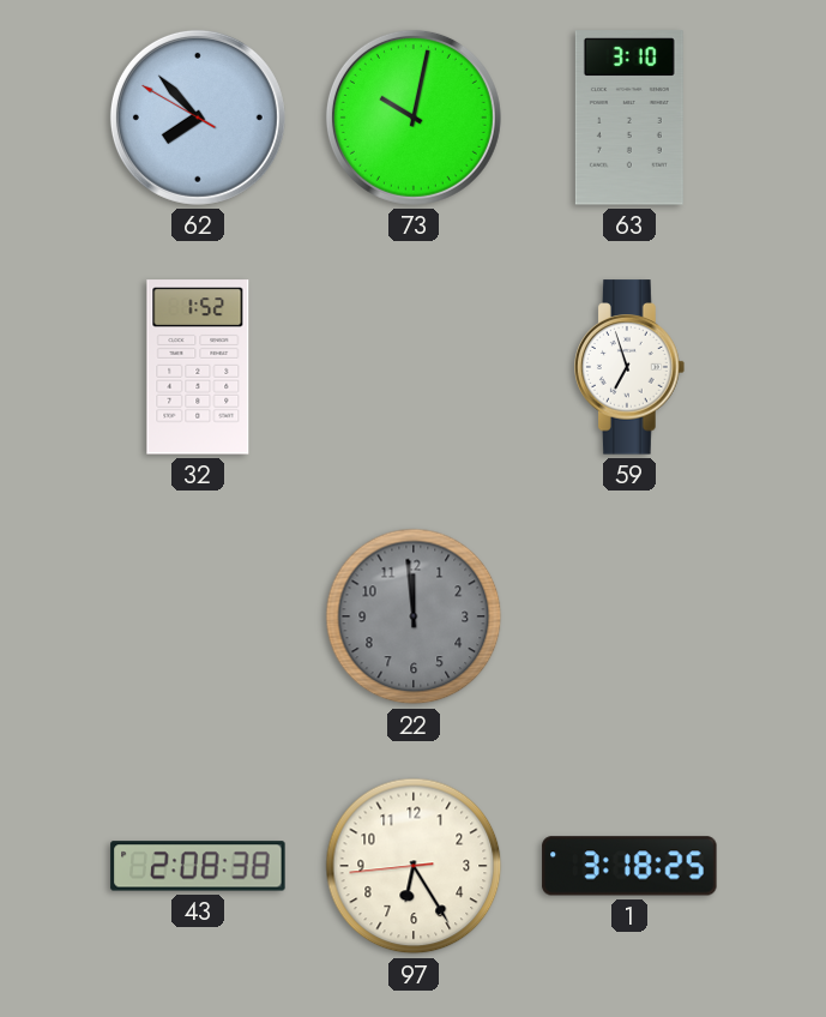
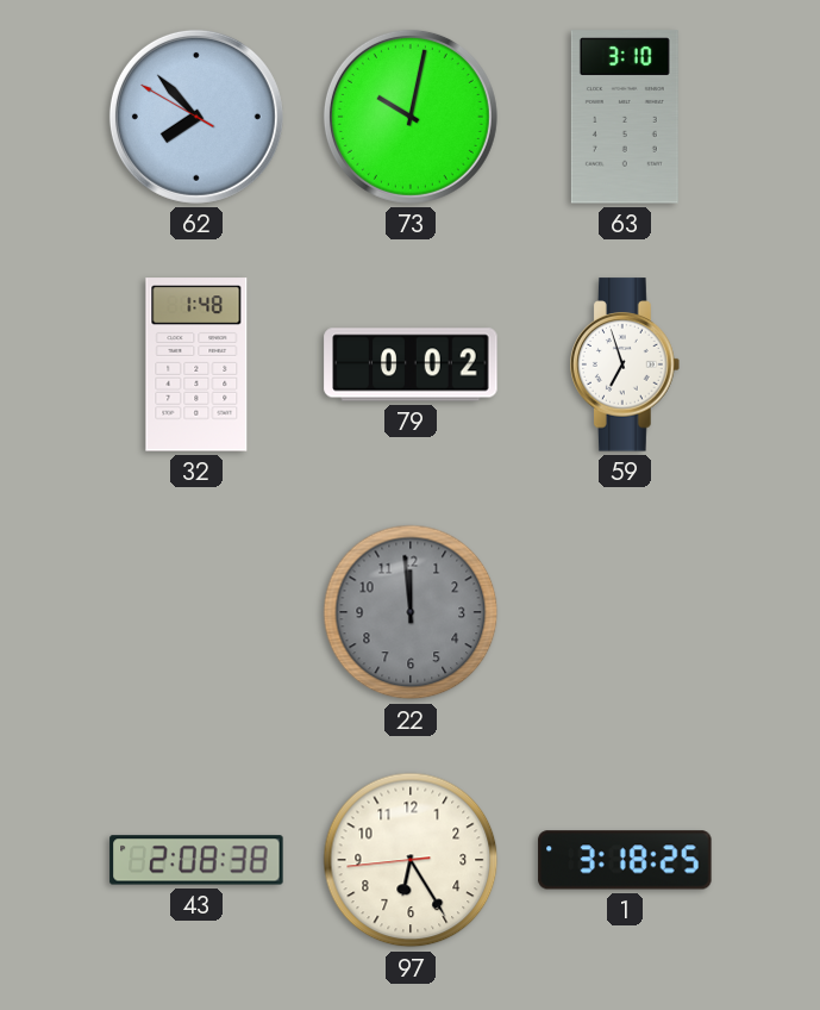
32: 1:52 -> 1:48
79: none -> 0:02
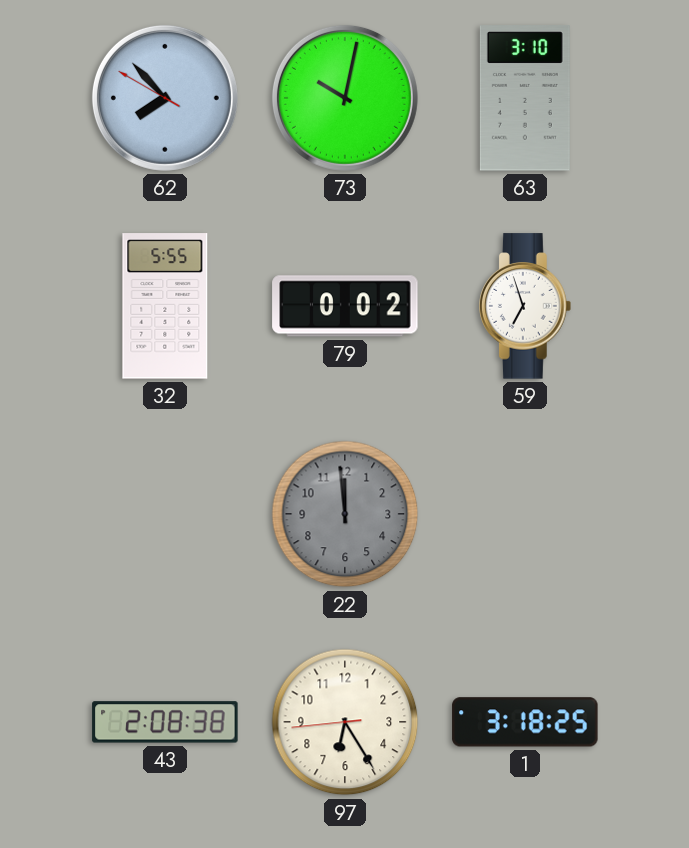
32: 1:48 -> 5:55
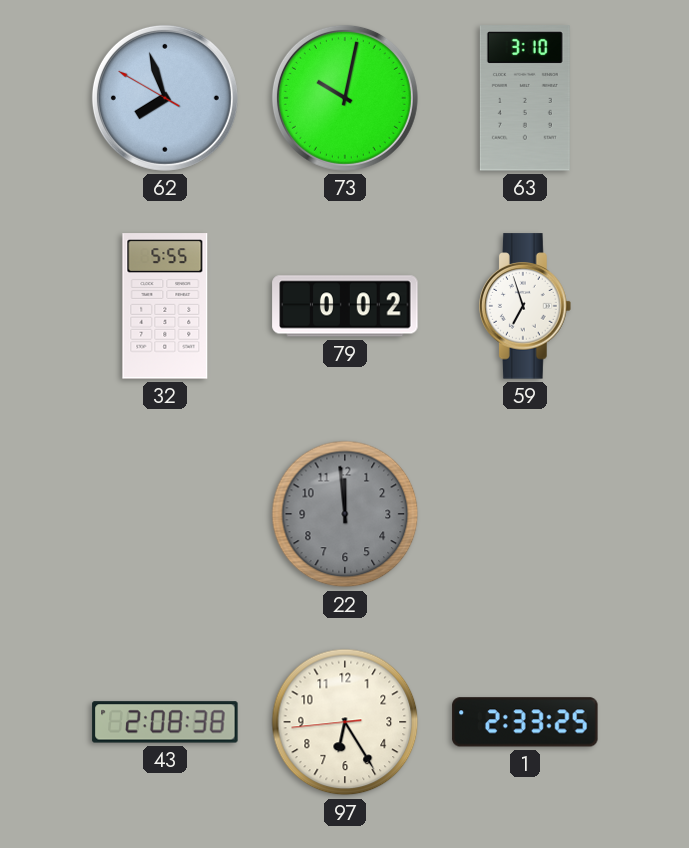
62: 7:52 -> 7:56
1: 3:18 -> 2:33
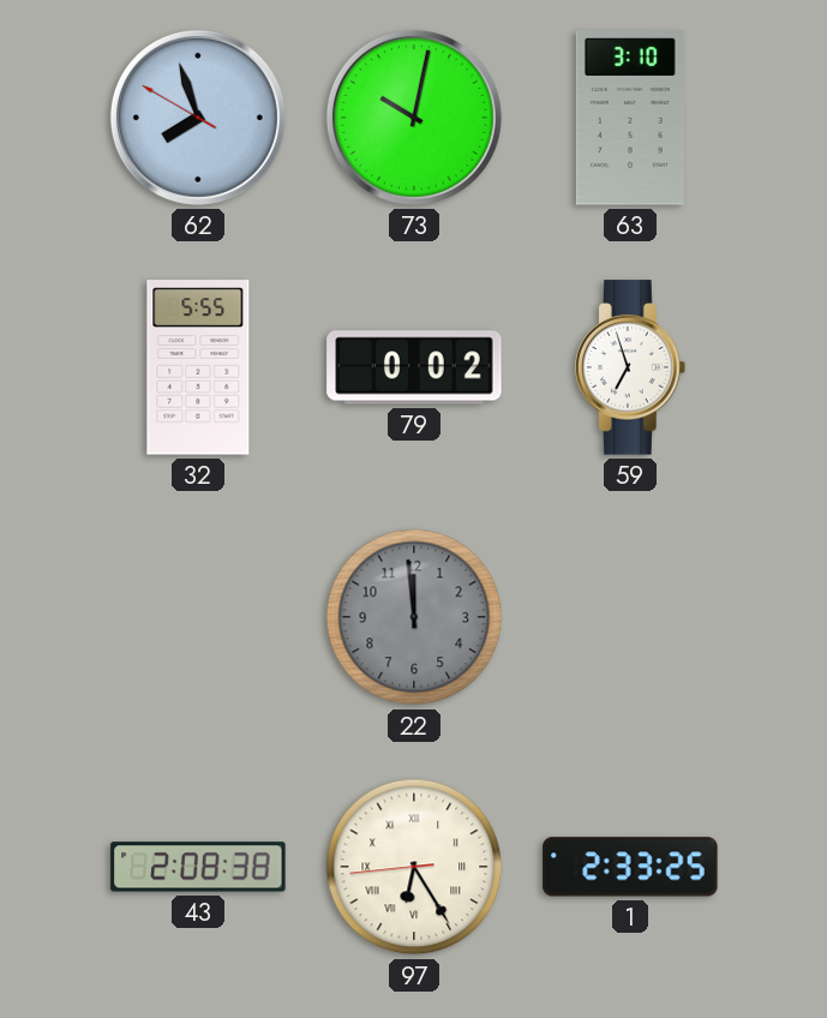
97 numerals: Arabic -> Roman
